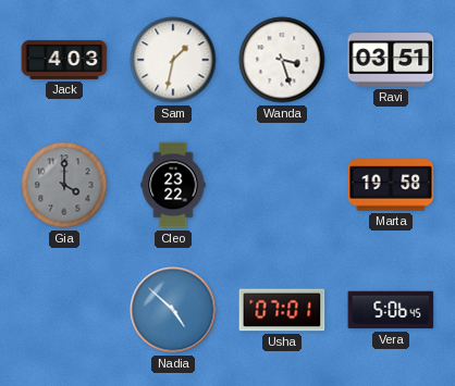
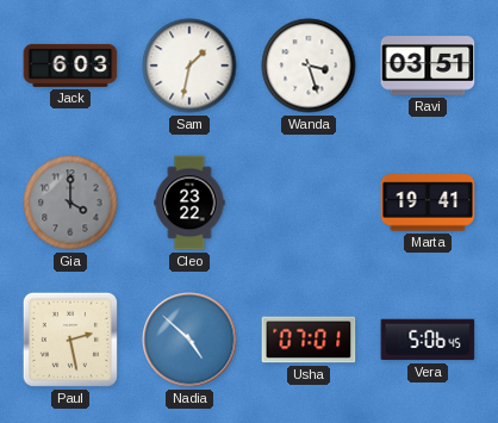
Jack: 4:03 -> 6:03
Marta: 19:58 -> 19:41
Paul: none -> 2:28
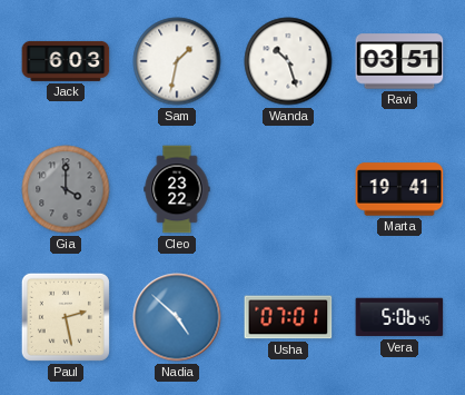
Wanda: 3:27 -> 10:27
